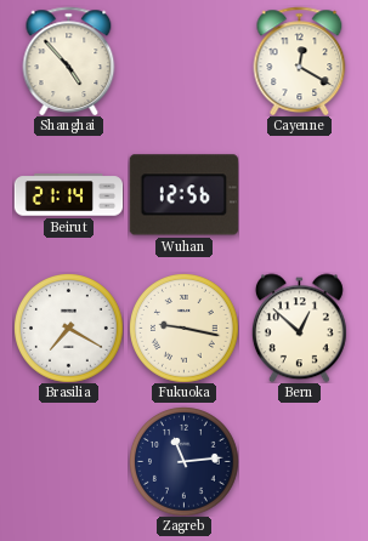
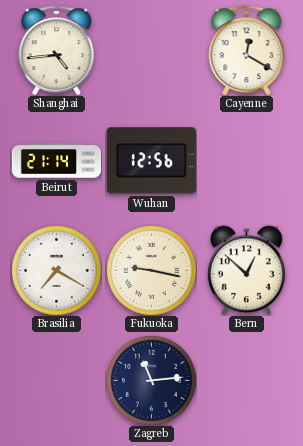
Shanghai: 4:53 -> 4:44
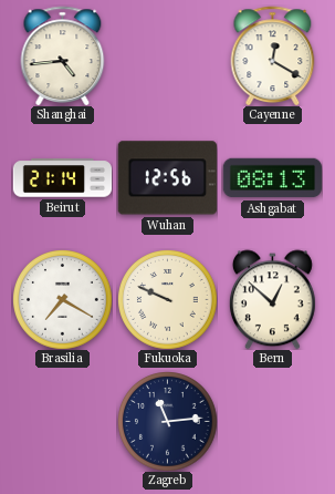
Ashgabat: none -> 08:13
Fukuoka: 9:17 -> 9:49
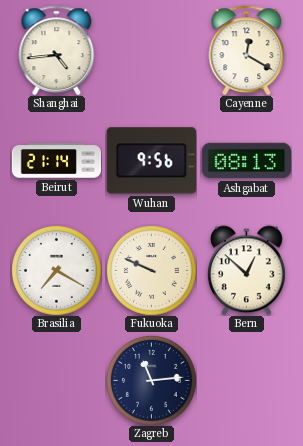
Wuhan: 12:56 -> 9:56
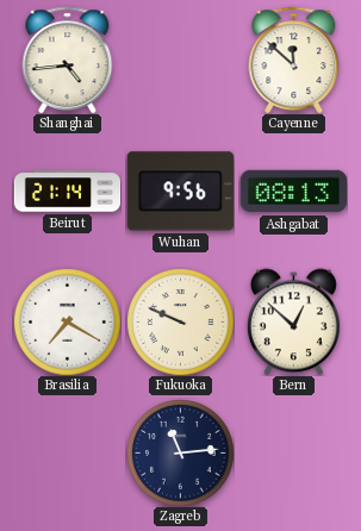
Cayenne: 12:20 -> 11:52
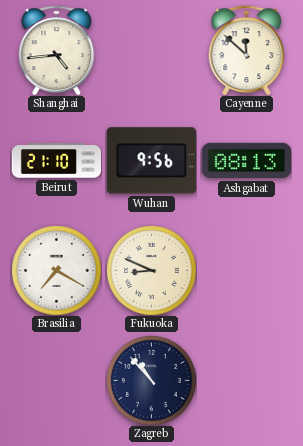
Beirut: 21:14 -> 21:10
Fukuoka: 9:49 -> 8:49
Bern: 12:52 -> none
Zagreb: 11:14 -> 10:53
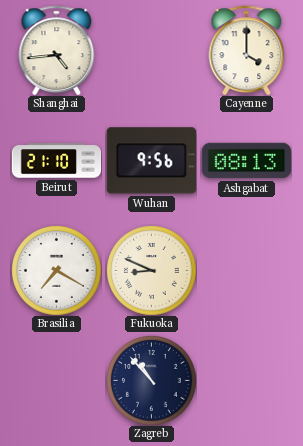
Cayenne: 11:52 -> 4:00
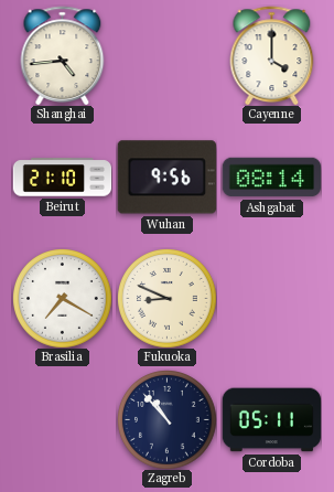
Ashgabat: 08:13 -> 08:14
Cordoba: none -> 05:11
